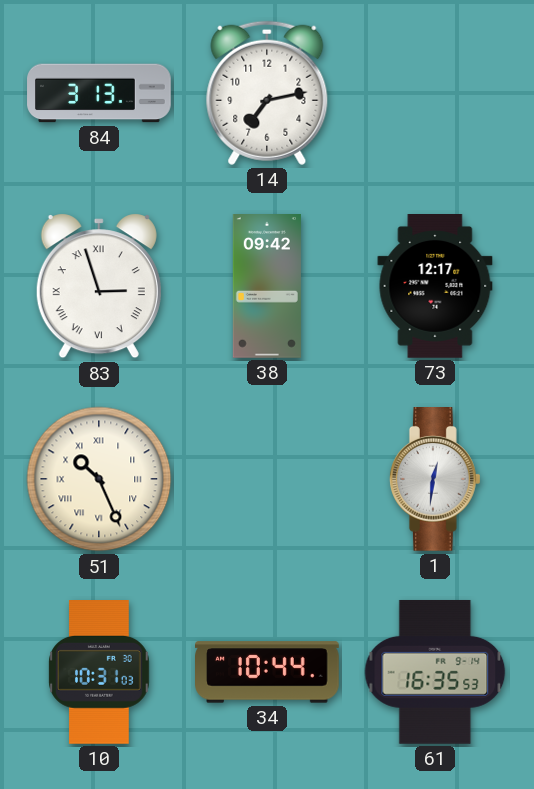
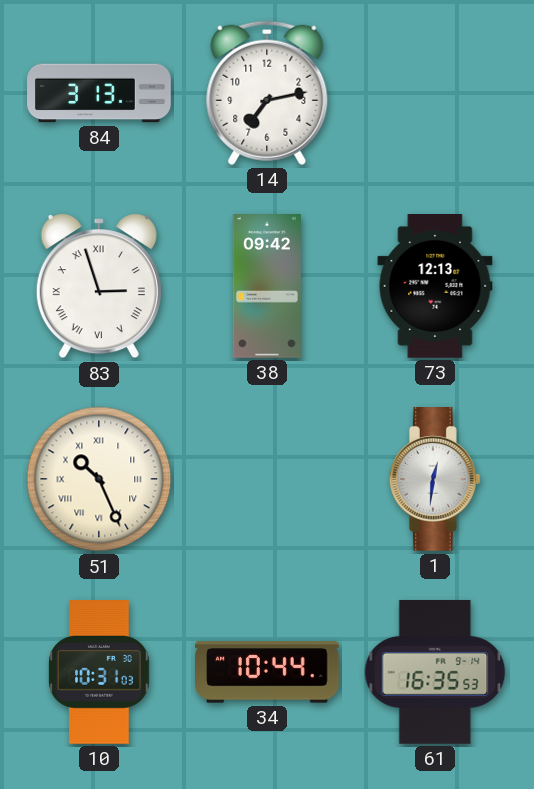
73: 12:17 -> 12:13
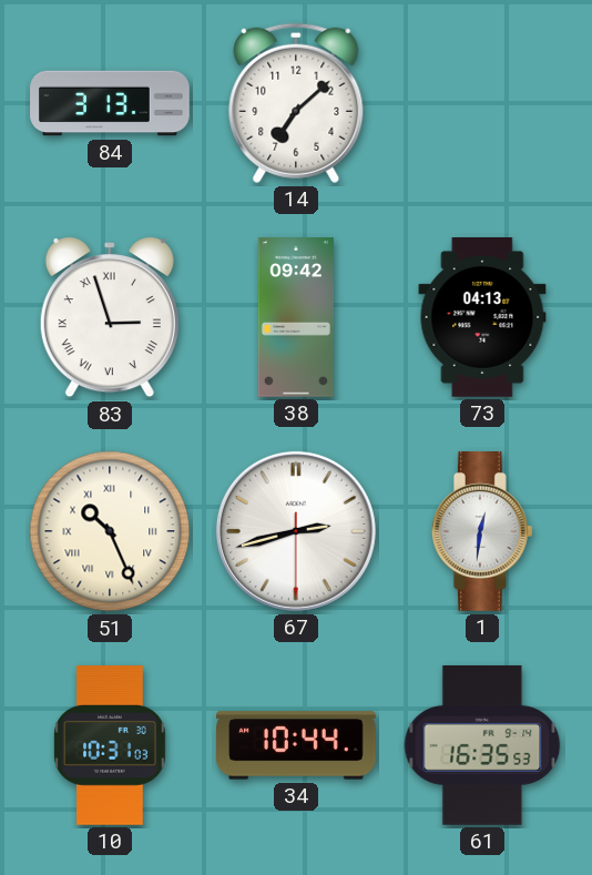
14: 7:13 -> 7:08
73: 12:13 -> 04:13
67: none -> 2:42
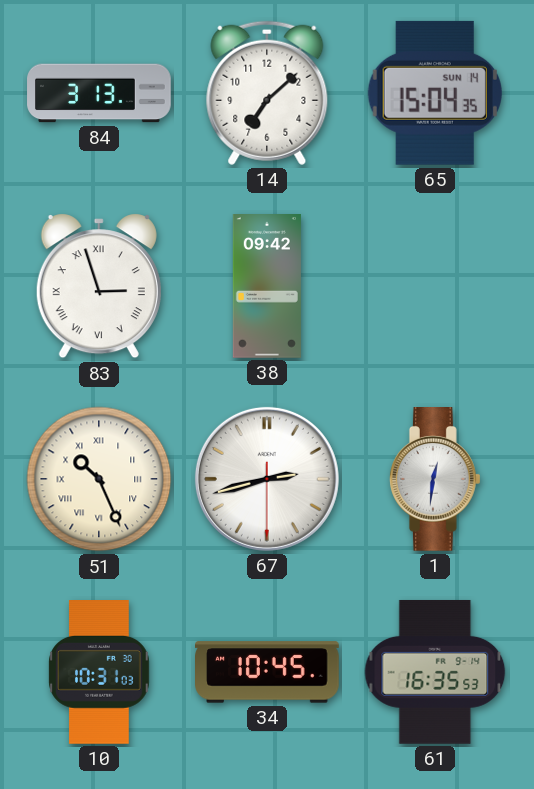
65: none -> 15:04
73: 04:13 -> none
34: 10:44 -> 10:45
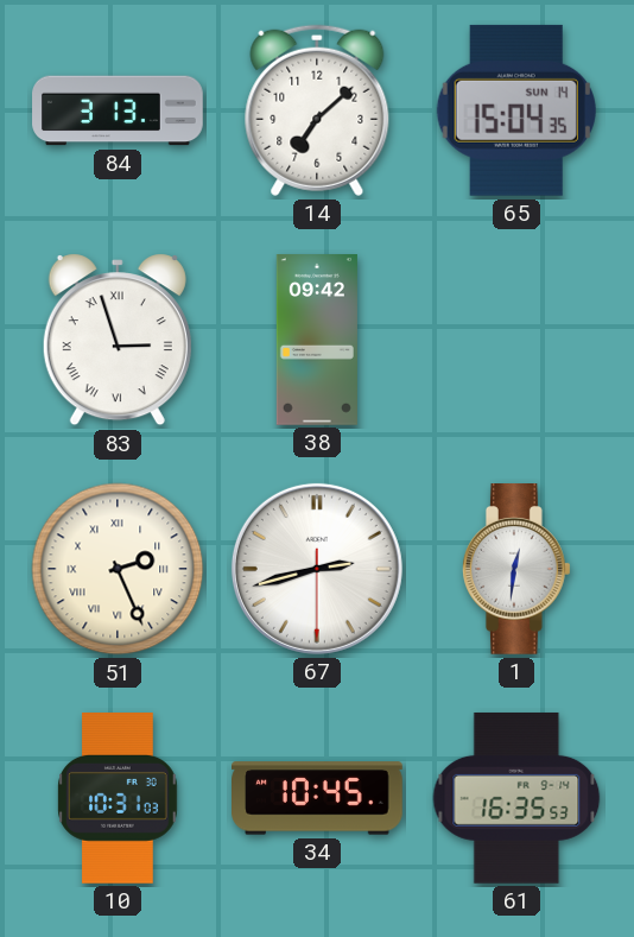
51: 10:26 -> 2:26
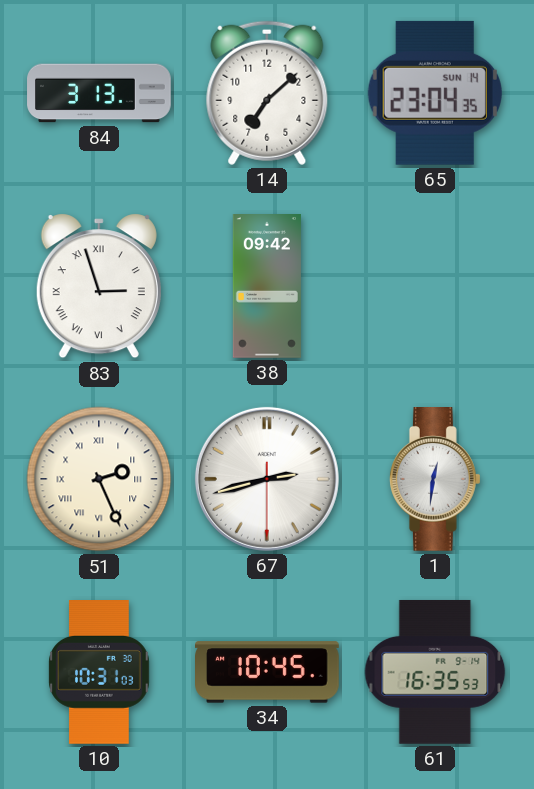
65: 15:04 -> 23:04
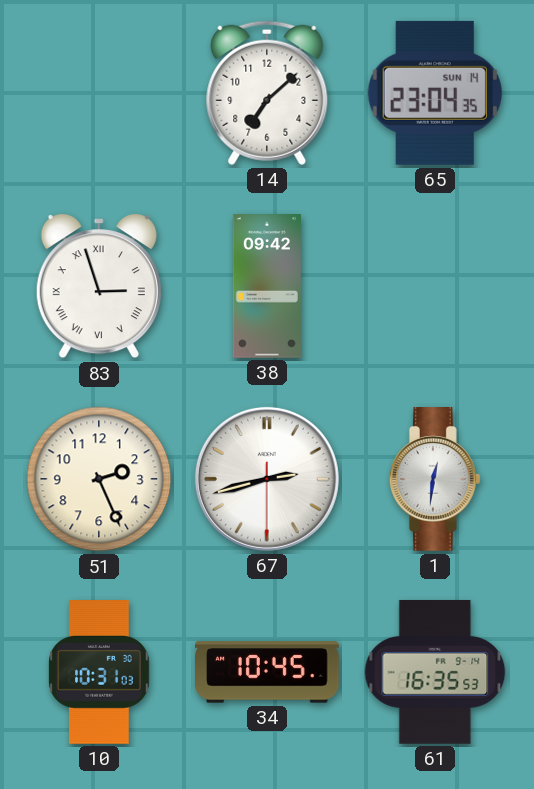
84: 3:13 -> none
51 numerals: Roman -> Arabic
